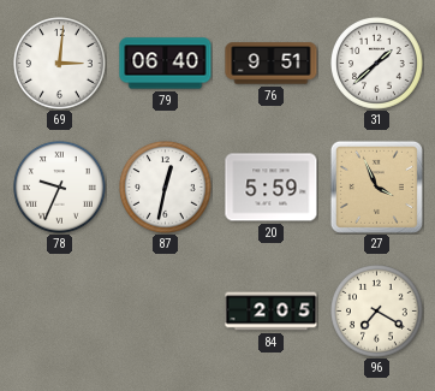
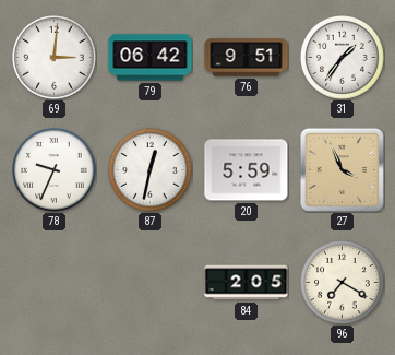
79: 06:40 -> 06:42
31: 1:38 -> 1:36
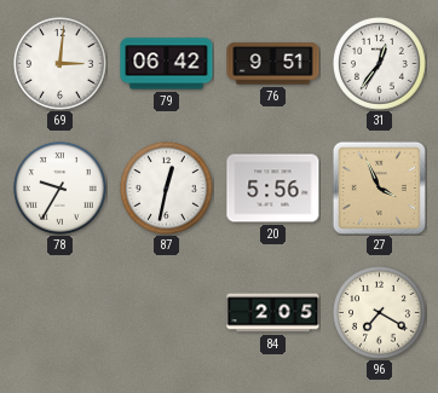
31: 1:36 -> 12:36
78: 9:34 -> 9:35
20: 5:59 -> 5:56
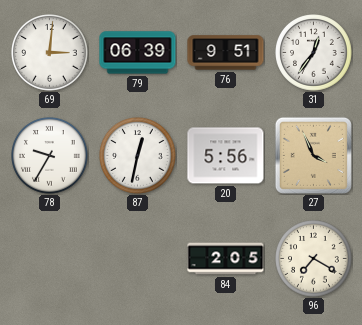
79: 06:42 -> 06:39
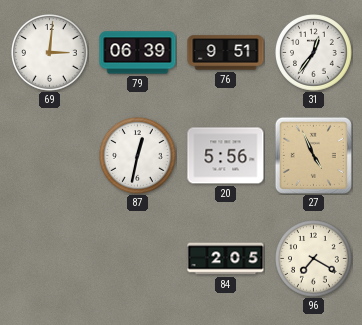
78: 9:35 -> none
27: 3:56 -> 4:56
